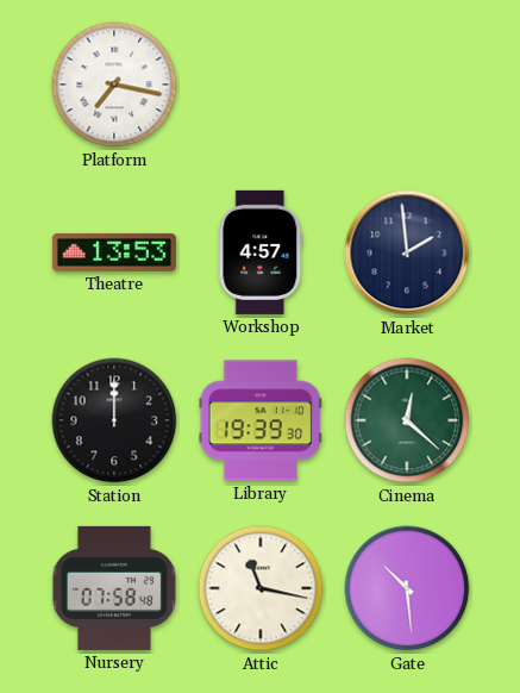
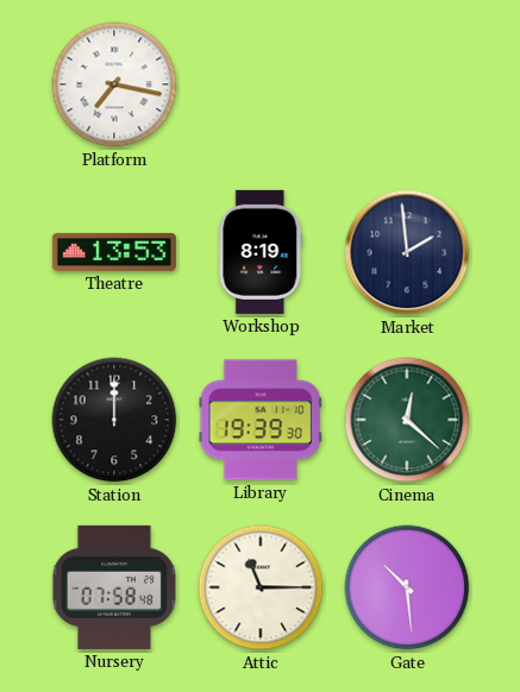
Workshop: 4:57 -> 8:19
Attic: 11:17 -> 11:15
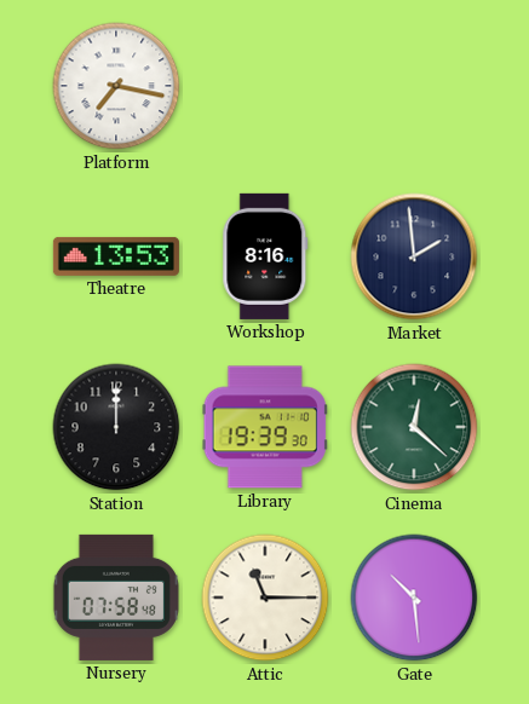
Workshop: 8:19 -> 8:16
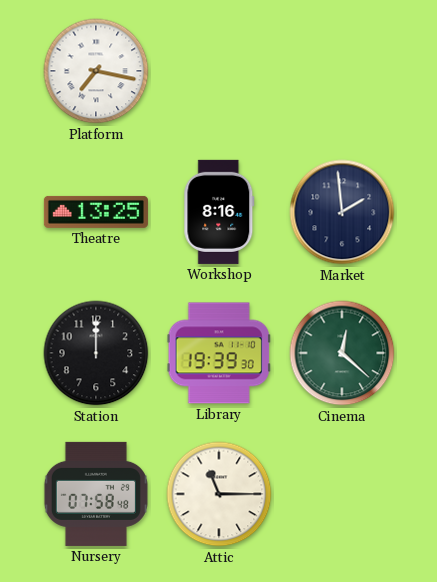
Theatre: 13:53 -> 13:25
Gate: 10:29 -> none
